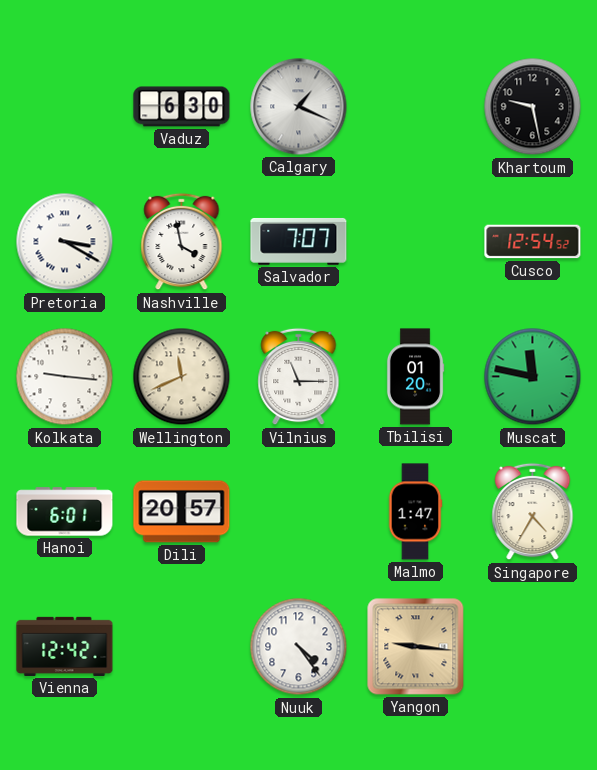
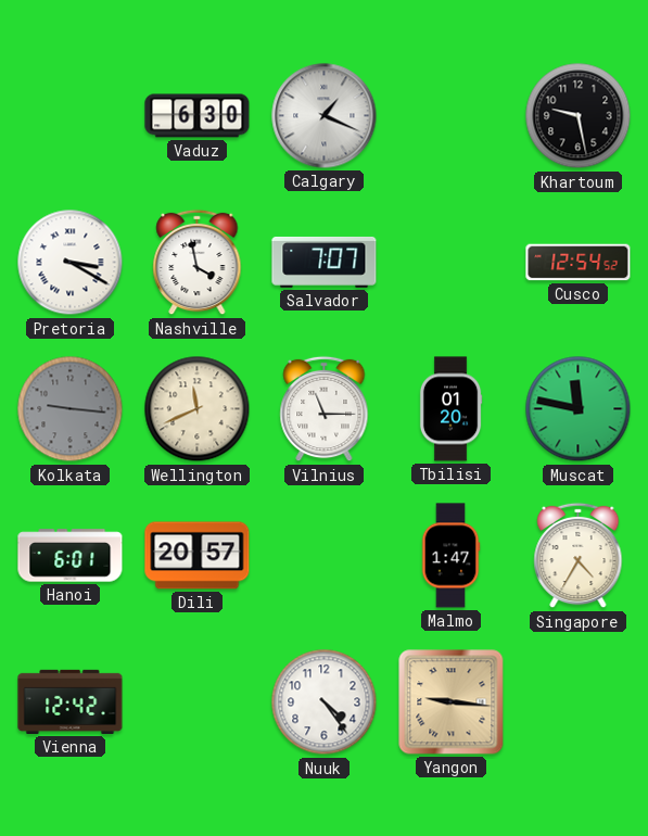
Kolkata dial: white -> grey
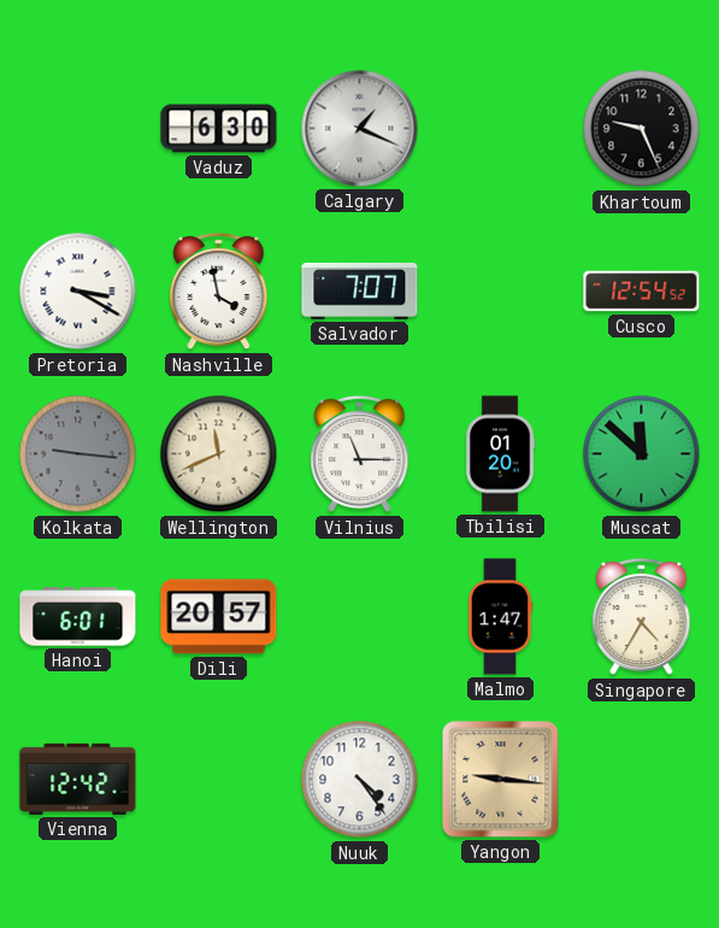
Khartoum: 9:28 -> 9:26
Muscat: 11:47 -> 11:52
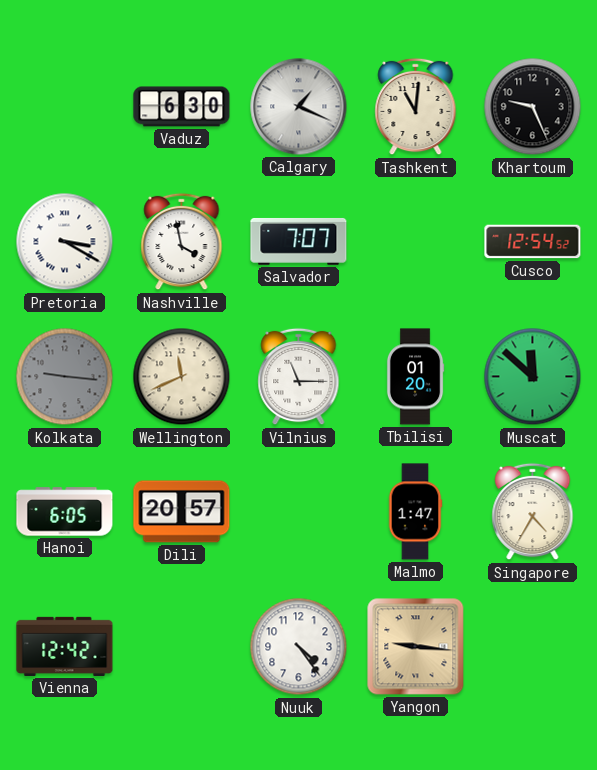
Tashkent: none -> 11:01
Hanoi: 6:01 -> 6:05
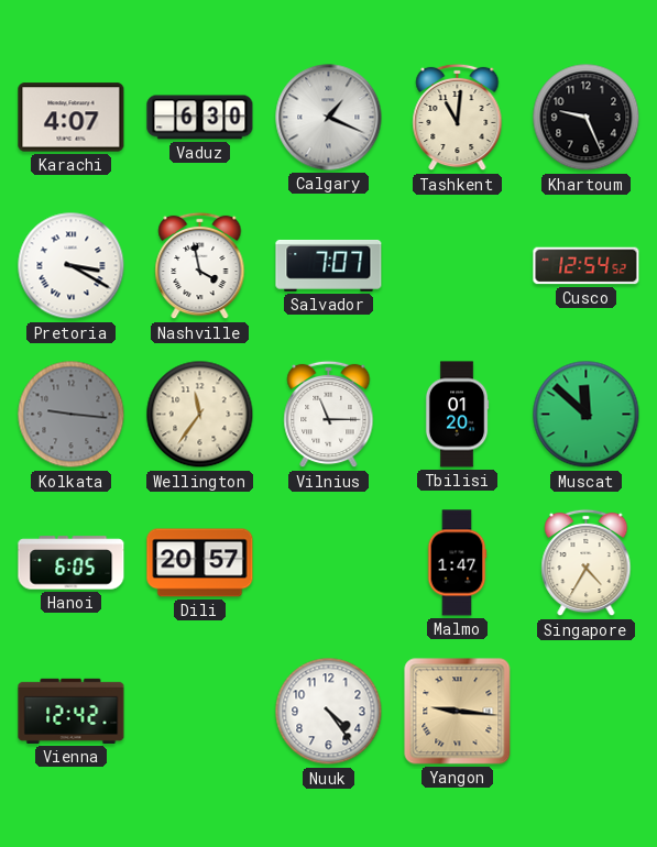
Karachi: none -> 4:07
Wellington: 11:41 -> 11:36
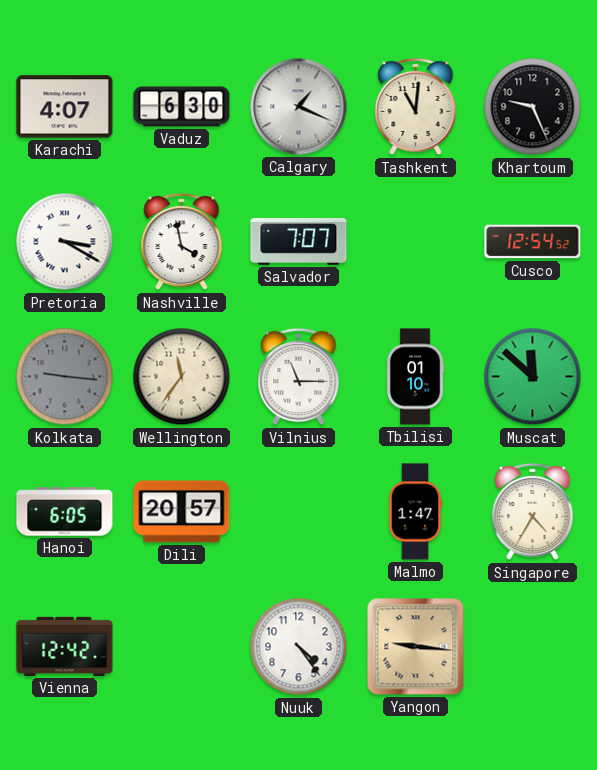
Tbilisi: 01:20 -> 01:10
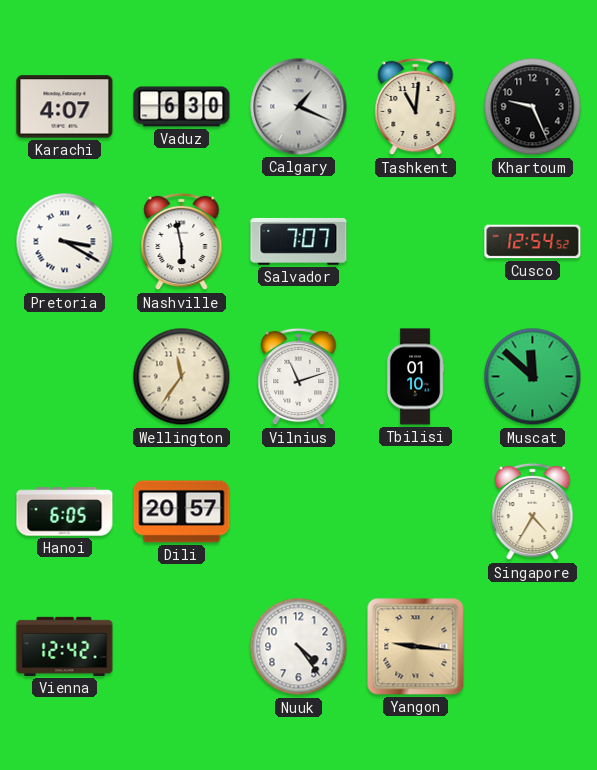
Nashville: 3:58 -> 5:58
Kolkata: 9:16 -> none
Vilnius: 11:15 -> 11:12
Malmo: 1:47 -> none
